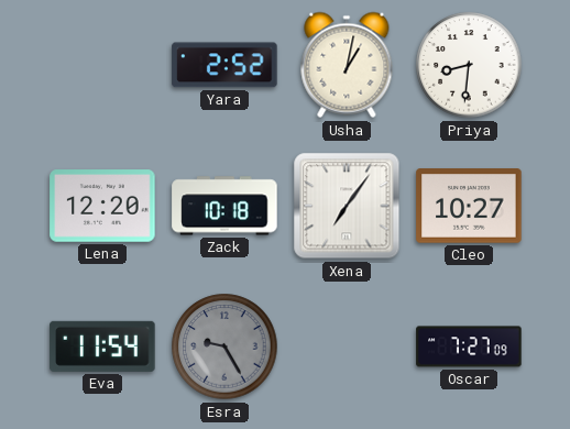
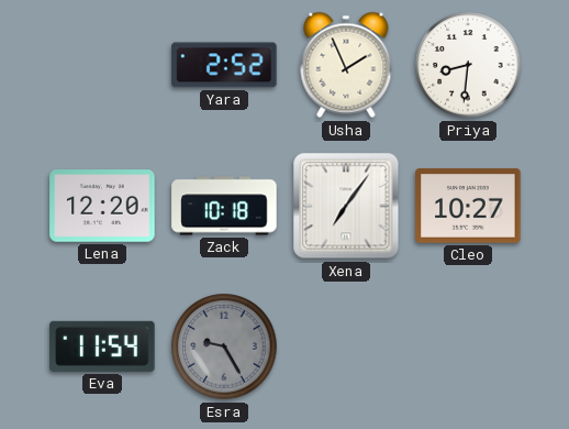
Usha: 1:02 -> 1:56
Oscar: 7:27 -> none
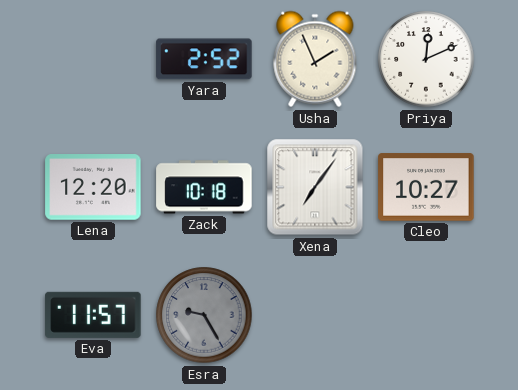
Priya: 8:31 -> 12:11
Eva: 11:54 -> 11:57
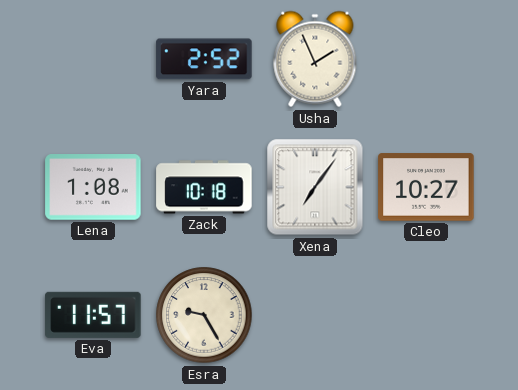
Priya: 12:11 -> none
Lena: 12:20 -> 1:08
Esra dial: grey -> cream
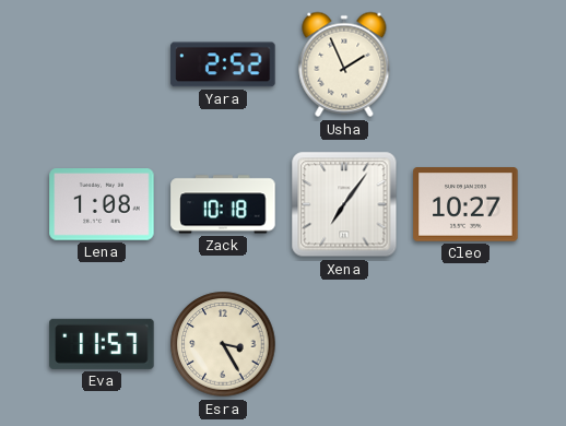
Esra: 9:25 -> 3:25
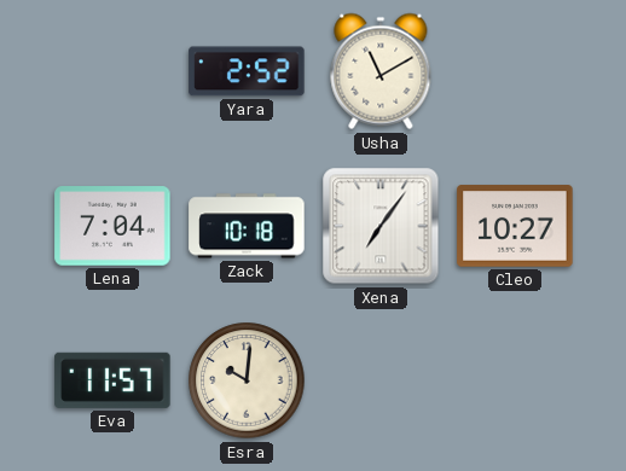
Usha: 1:56 -> 11:10
Lena: 1:08 -> 7:04
Esra: 3:25 -> 10:01
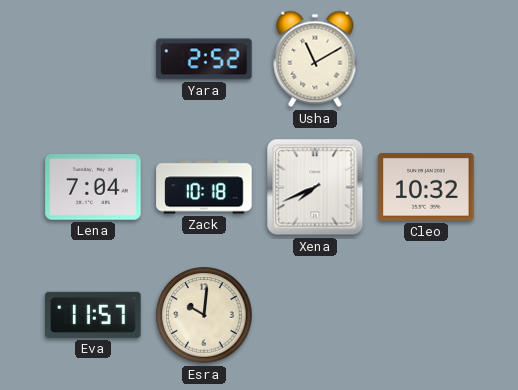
Xena: 7:06 -> 7:41
Cleo: 10:27 -> 10:32
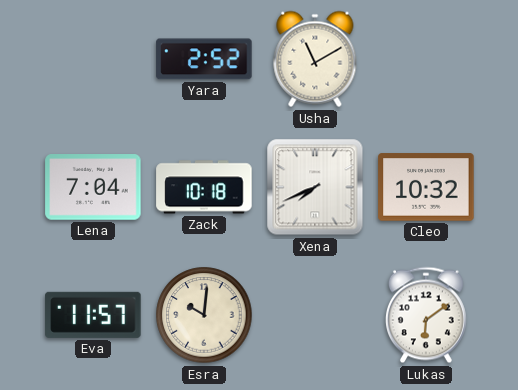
Lukas: none -> 6:09
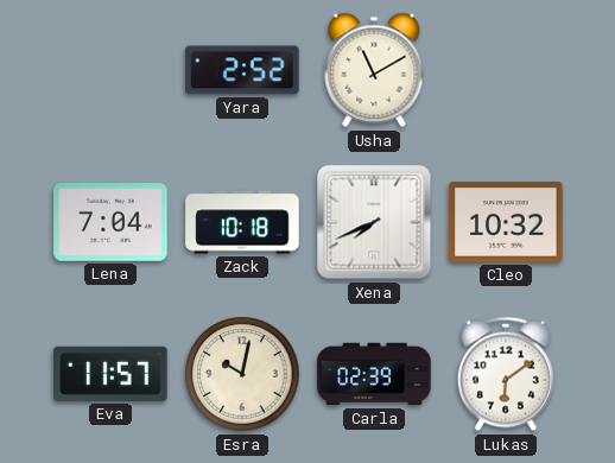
Esra: 10:01 -> 10:02
Carla: none -> 02:39
